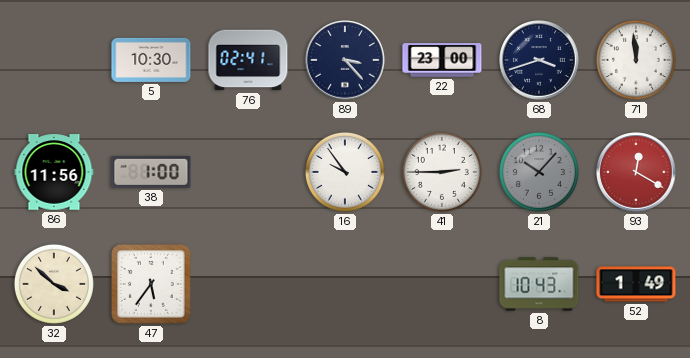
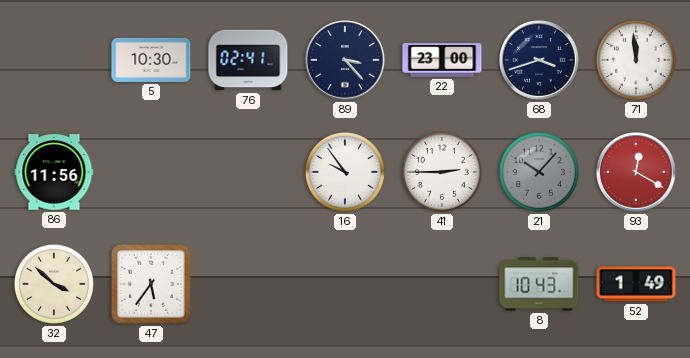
38: 1:00 -> none
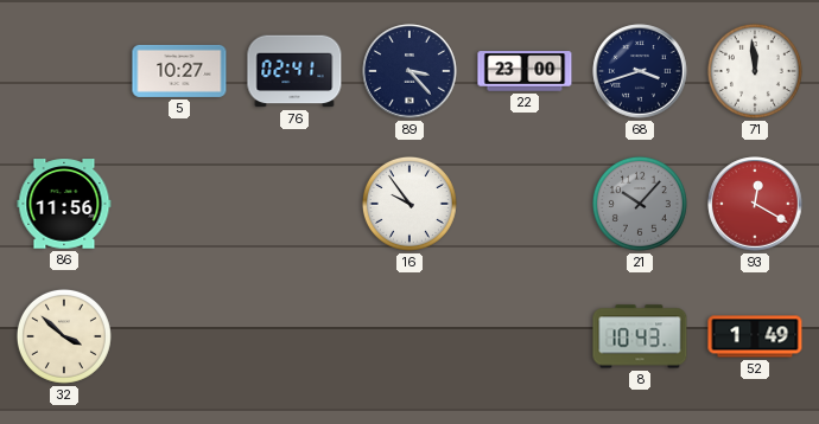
5: 10:30 -> 10:27
41: 2:45 -> none
47: 5:36 -> none
